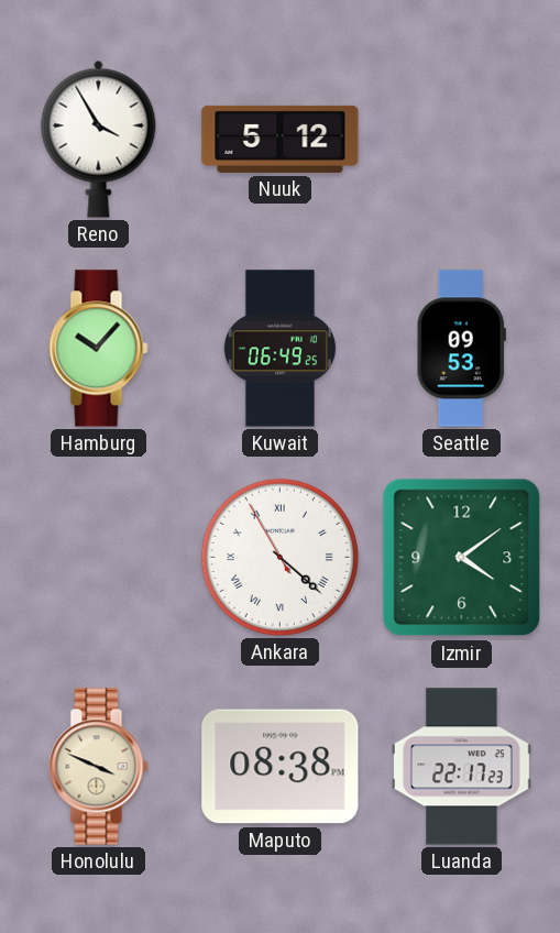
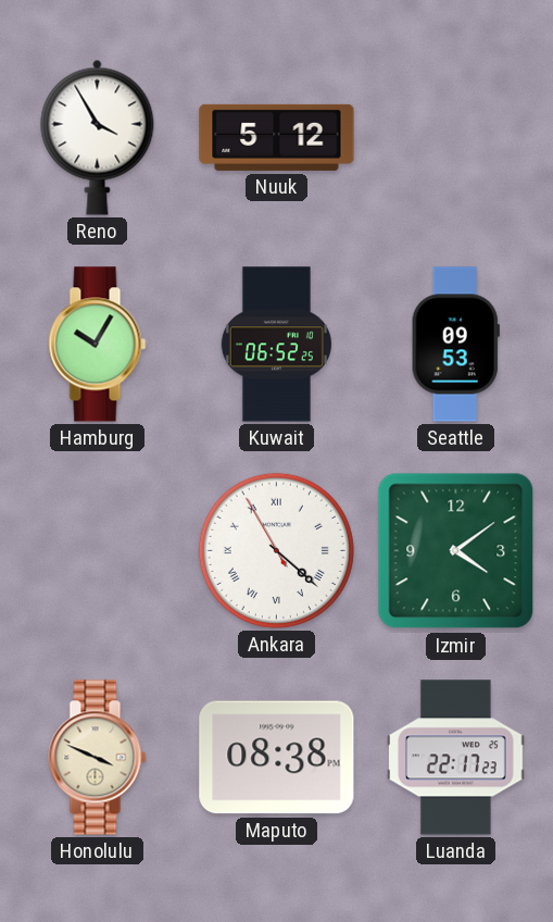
Hamburg: 10:07 -> 10:05
Kuwait: 06:49 -> 06:52
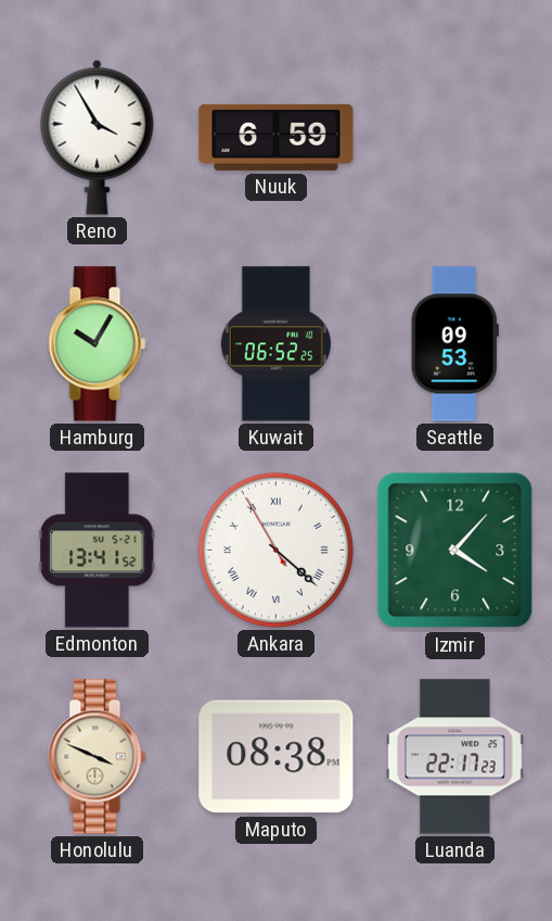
Nuuk: 5:12 -> 6:59
Edmonton: none -> 13:41
Izmir: 4:09 -> 4:07
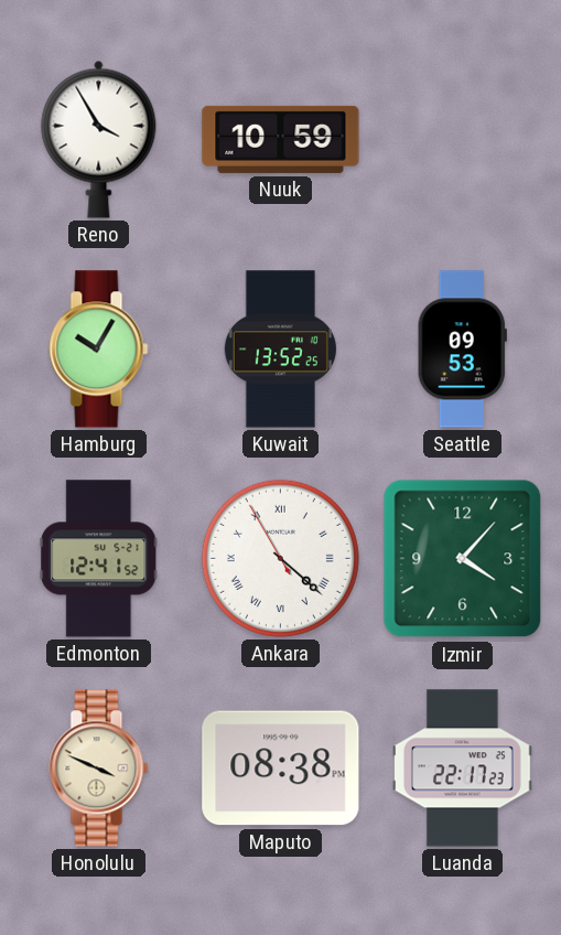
Nuuk: 6:59 -> 10:59
Kuwait: 06:52 -> 13:52
Edmonton: 13:41 -> 12:41
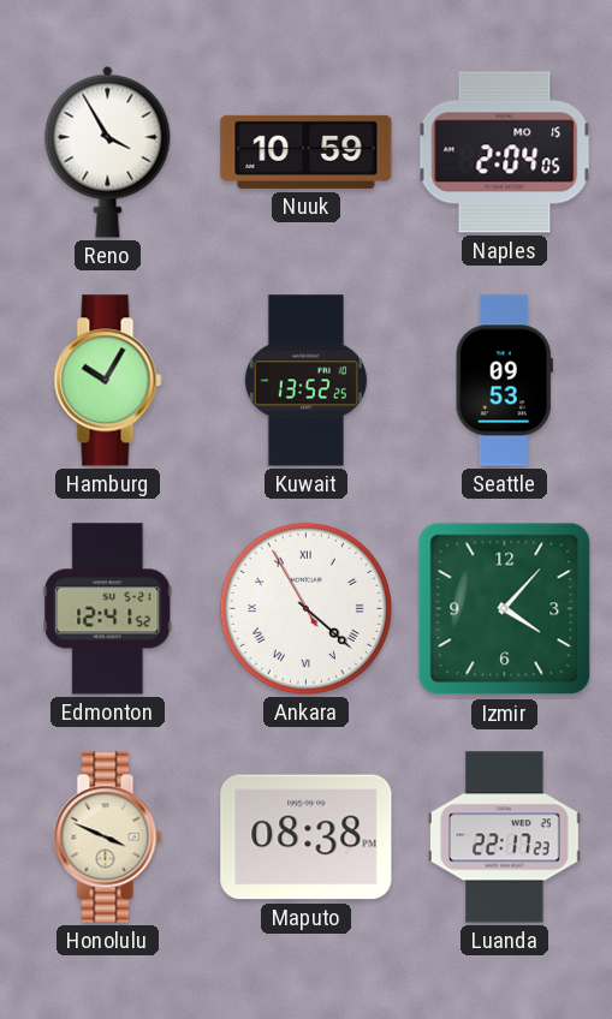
Naples: none -> 2:04
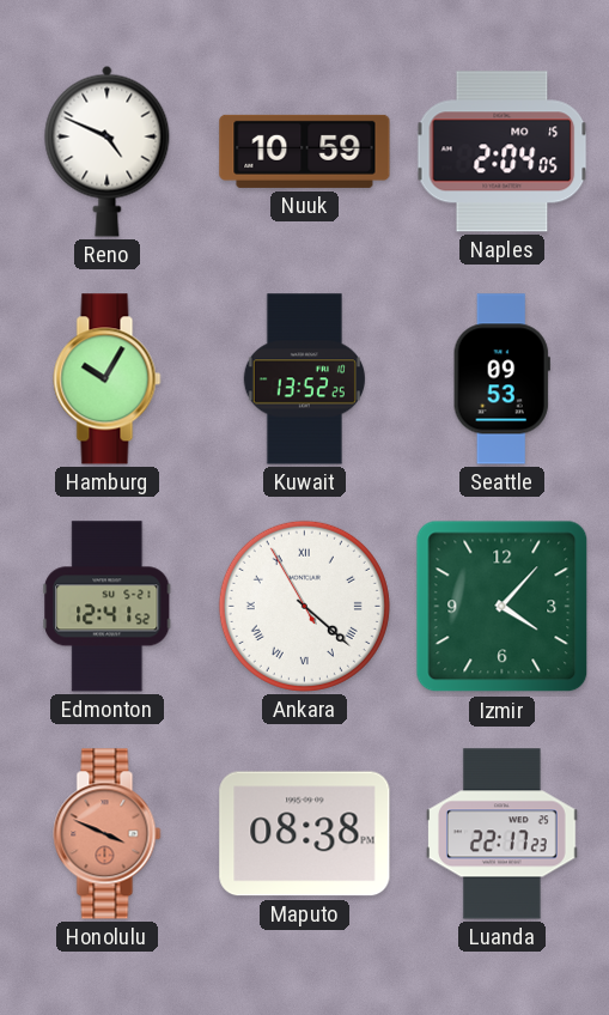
Reno: 3:55 -> 4:49
Honolulu dial: cream -> salmon
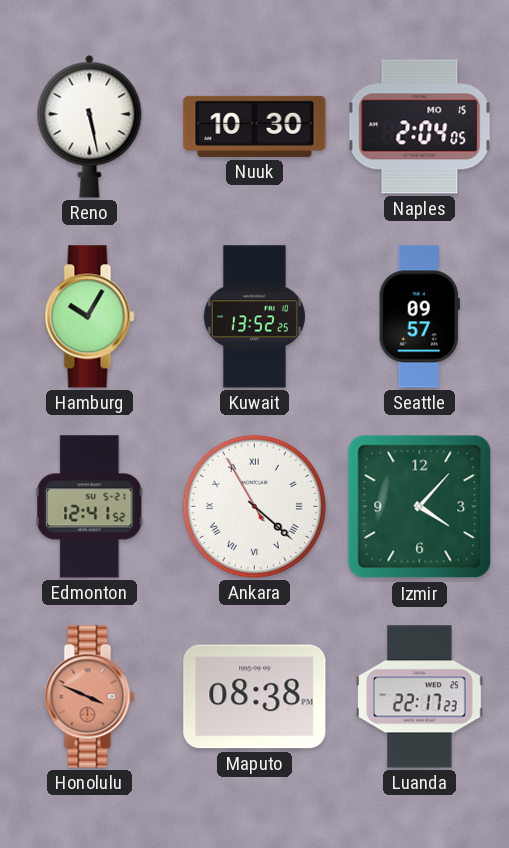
Reno: 4:49 -> 5:28
Nuuk: 10:59 -> 10:30
Seattle: 09:53 -> 09:57
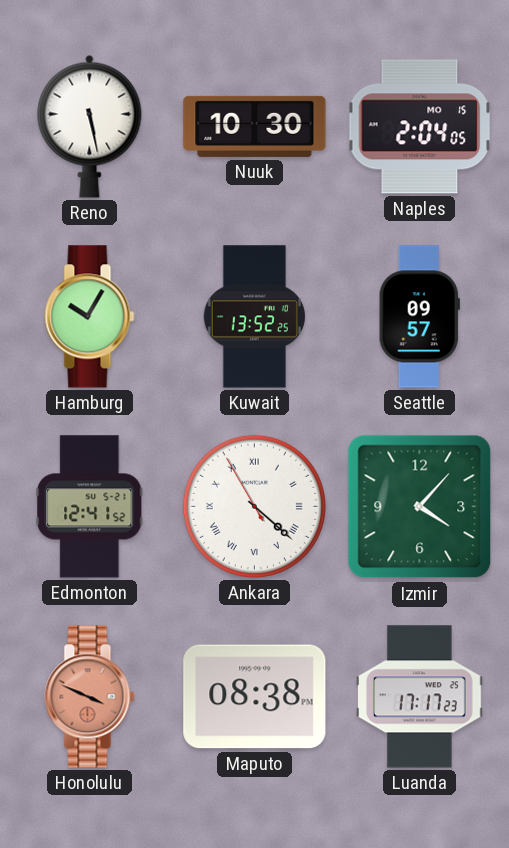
Luanda: 22:17 -> 17:17
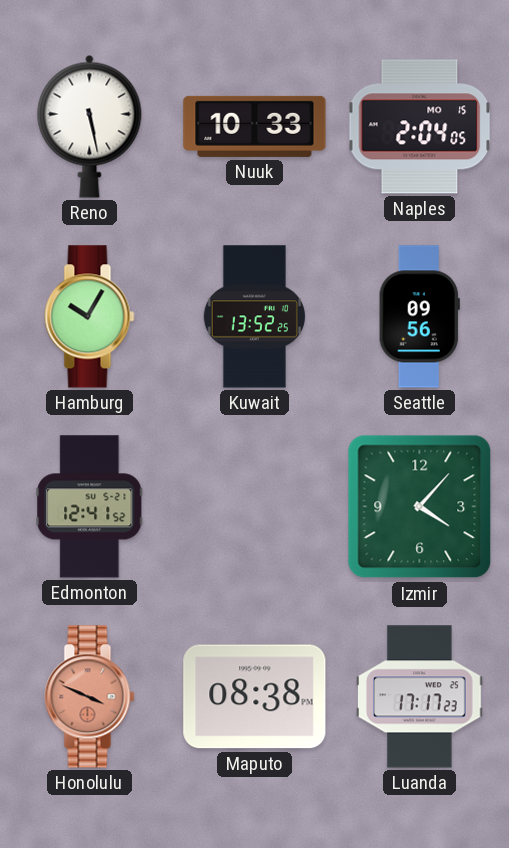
Nuuk: 10:30 -> 10:33
Seattle: 09:57 -> 09:56
Ankara: 4:21 -> none
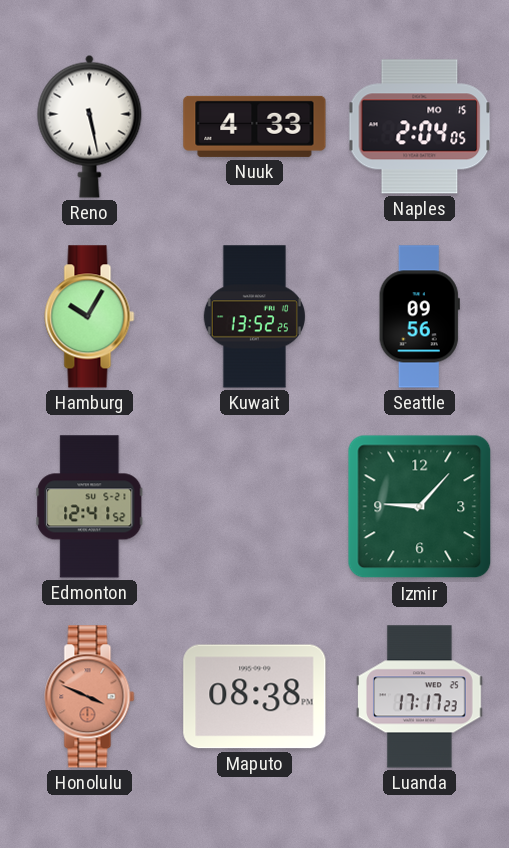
Nuuk: 10:33 -> 4:33
Izmir: 4:07 -> 9:07
